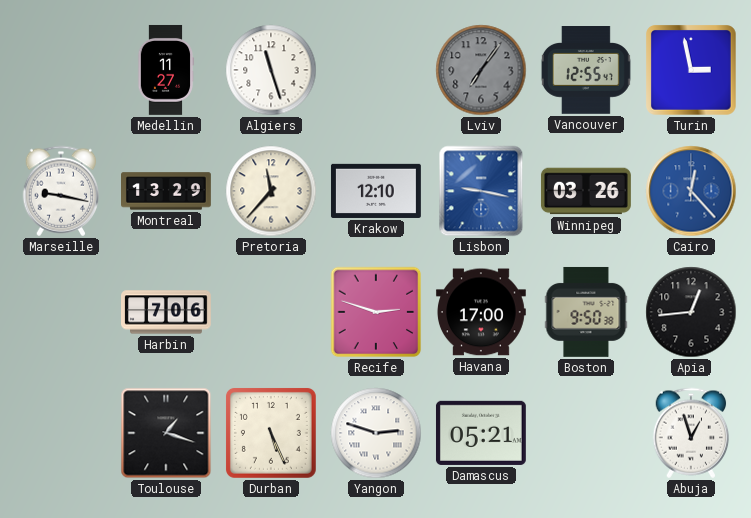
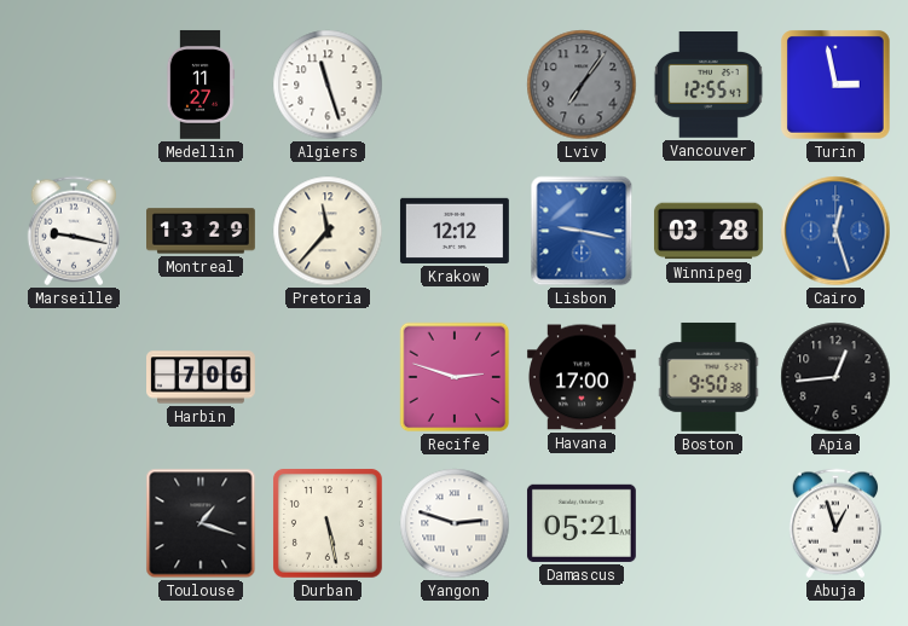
Krakow: 12:10 -> 12:12
Winnipeg: 03:26 -> 03:28
Cairo: 12:23 -> 12:27
Durban: 5:26 -> 5:28
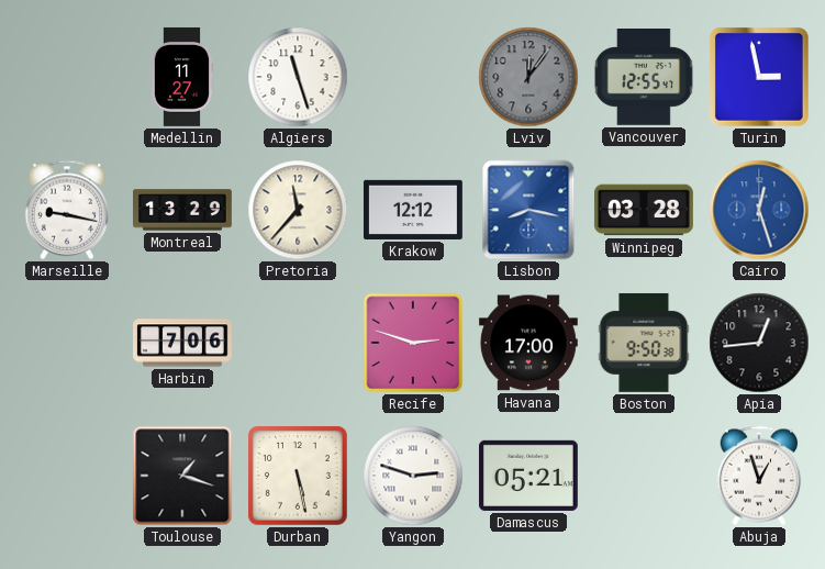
Lviv: 7:06 -> 12:06
Lisbon: 9:17 -> 8:17
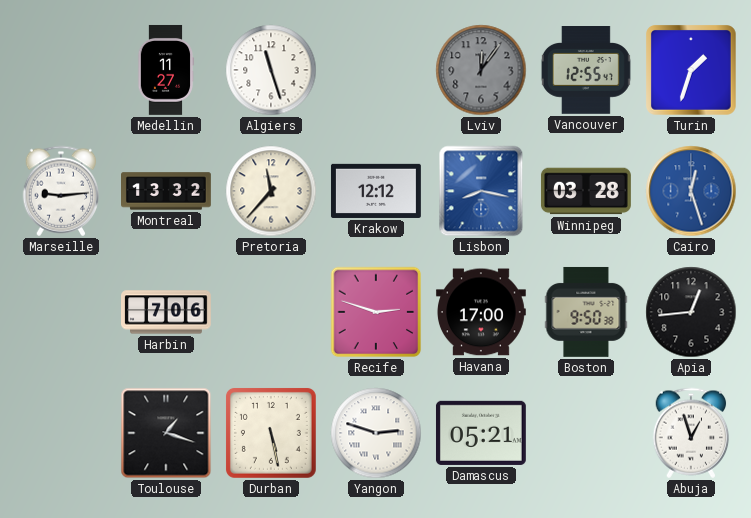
Turin: 2:58 -> 1:33
Marseille: 9:17 -> 9:14
Montreal: 13:29 -> 13:32
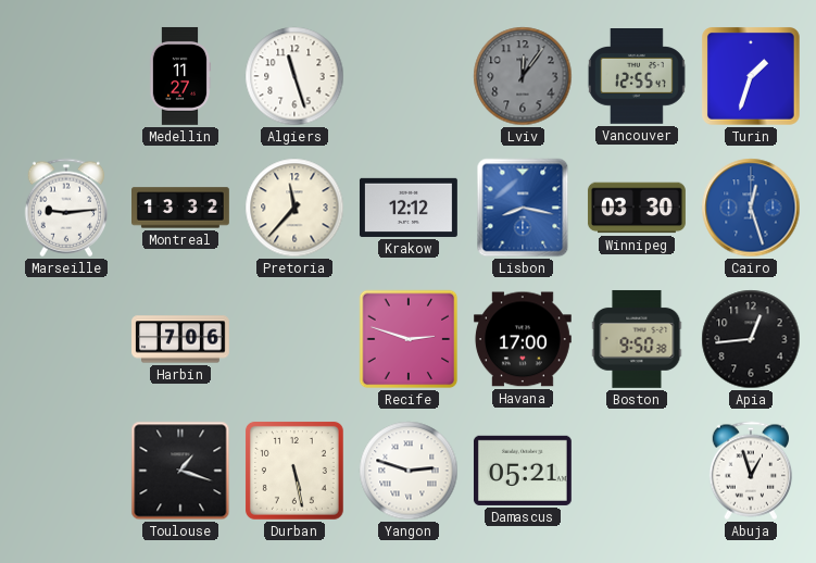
Winnipeg: 03:28 -> 03:30
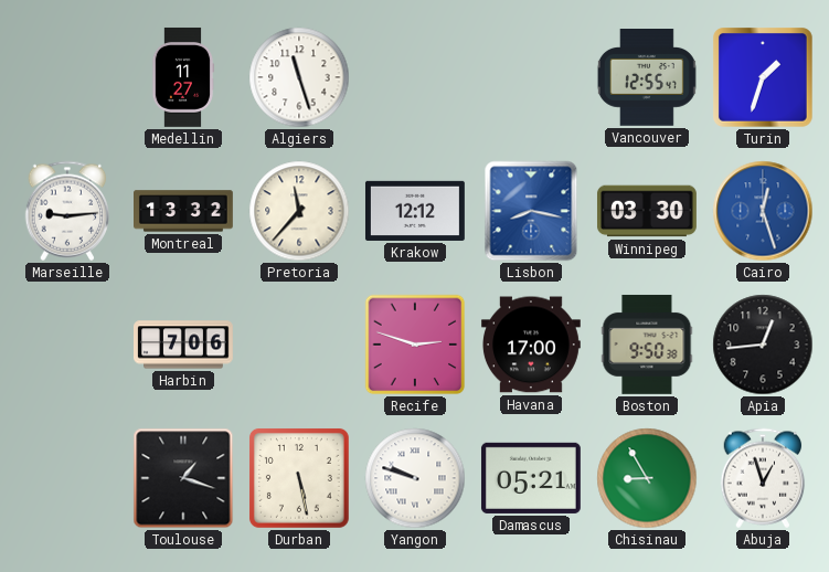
Lviv: 12:06 -> none
Yangon: 2:48 -> 9:48
Chisinau: none -> 8:55
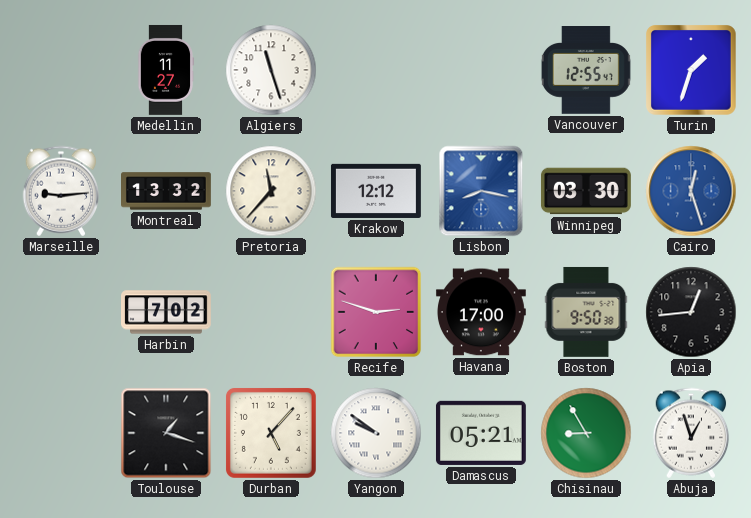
Harbin: 7:06 -> 7:02
Durban: 5:28 -> 5:07
Yangon: 9:48 -> 9:51
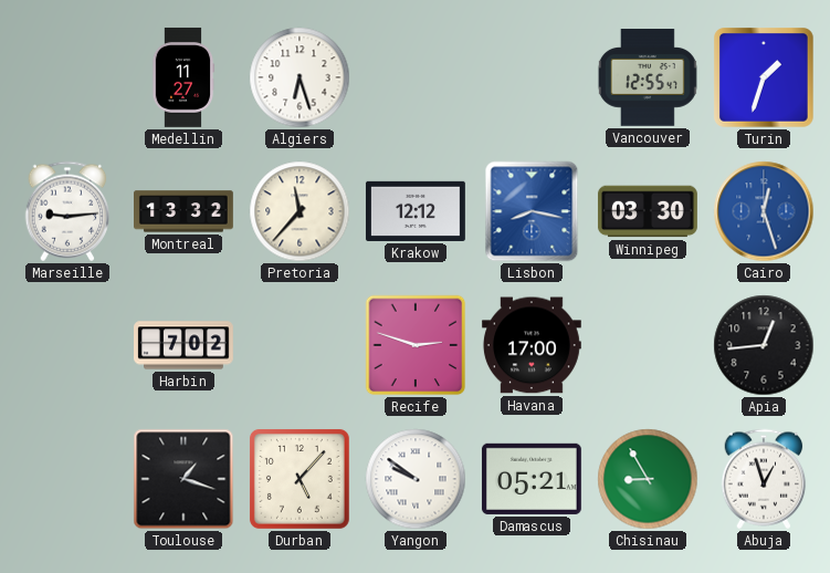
Algiers: 11:27 -> 6:27
Boston: 9:50 -> none
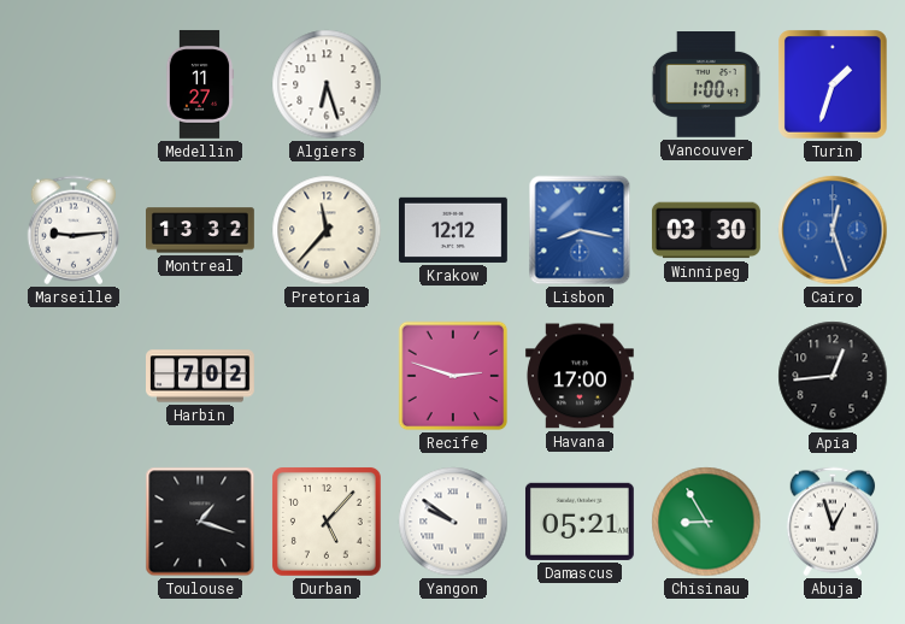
Vancouver: 12:55 -> 1:00
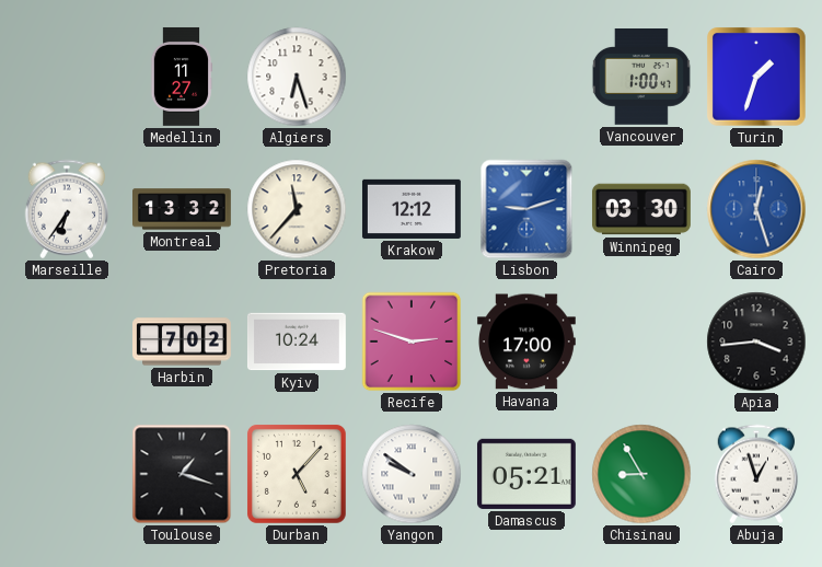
Marseille: 9:14 -> 6:36
Lisbon: 8:17 -> 9:12
Kyiv: none -> 10:24
Apia: 12:44 -> 3:44
